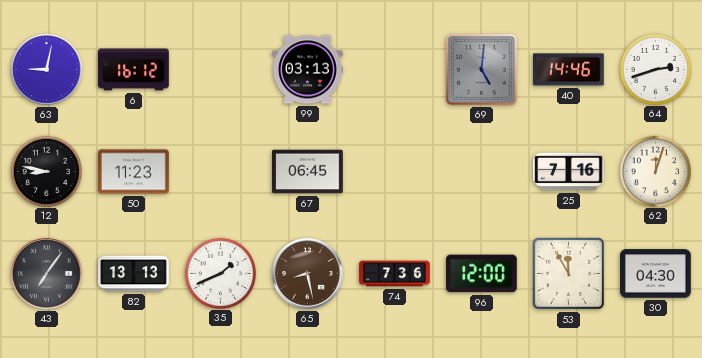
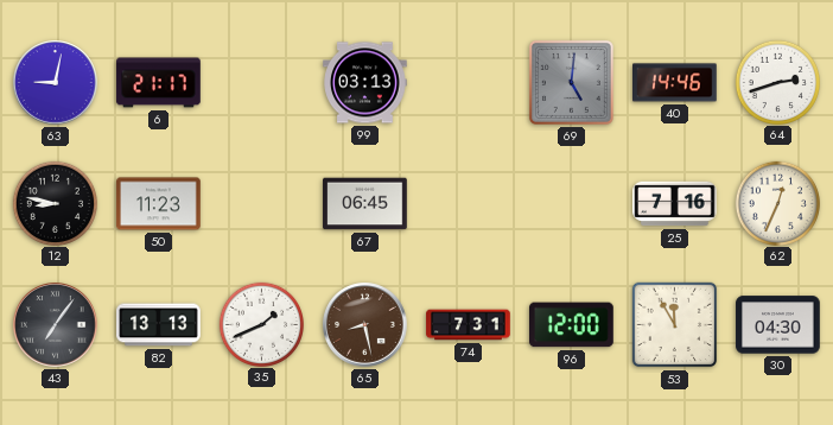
6: 16:12 -> 21:17
62: 12:03 -> 12:34
74: 7:36 -> 7:31
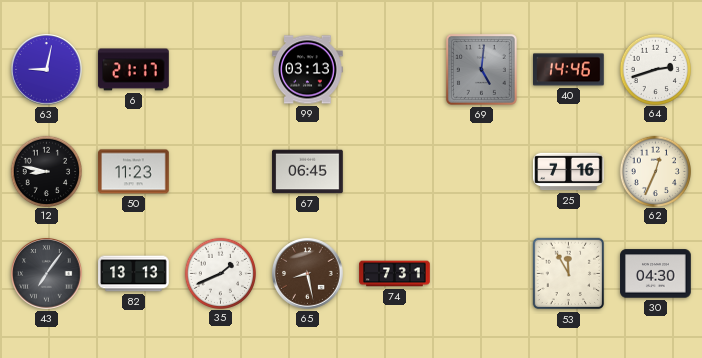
96: 12:00 -> none
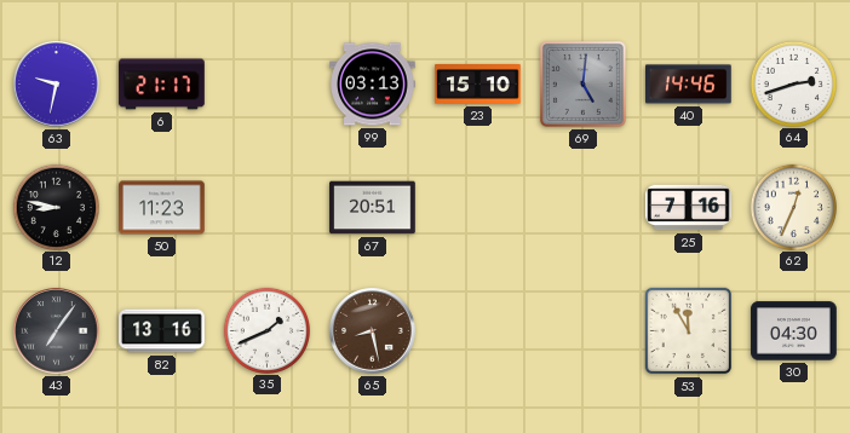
63: 9:02 -> 9:32
23: none -> 15:10
67: 06:45 -> 20:51
82: 13:13 -> 13:16
74: 7:31 -> none
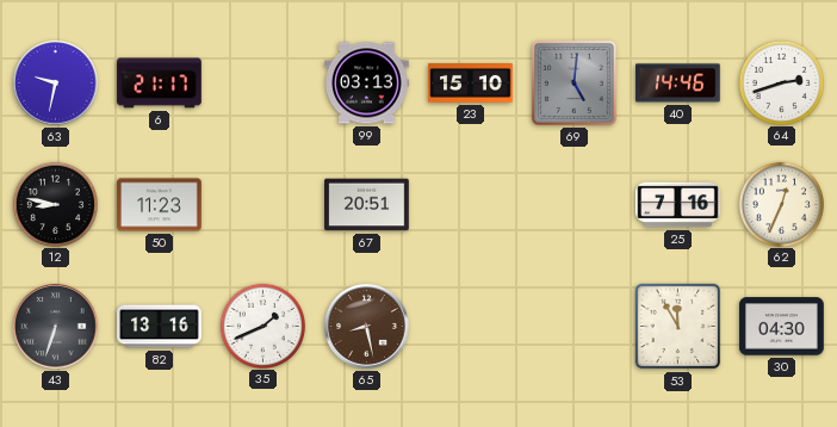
43: 7:06 -> 6:33
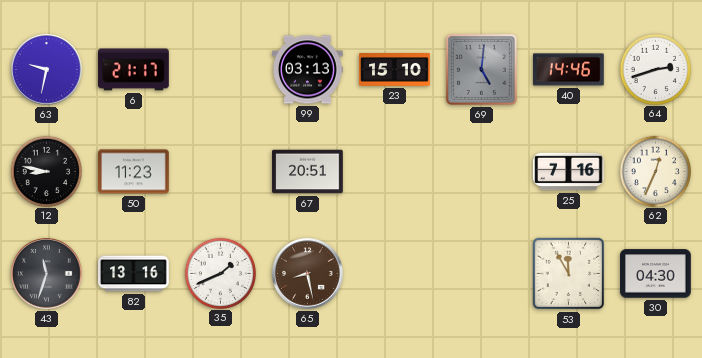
43: 6:33 -> 11:33
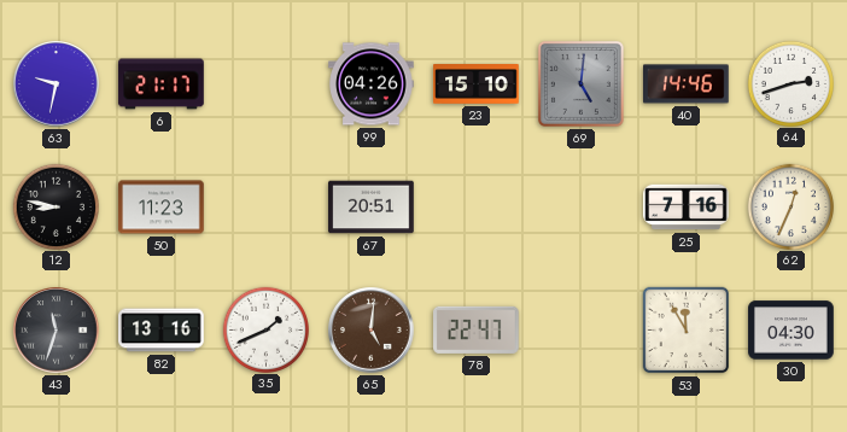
99: 03:13 -> 04:26
65: 8:28 -> 5:01
78: none -> 22:47
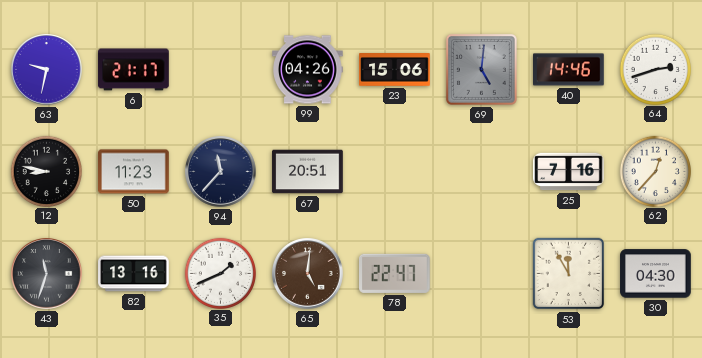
23: 15:10 -> 15:06
94: none -> 11:37
62: 12:34 -> 12:37
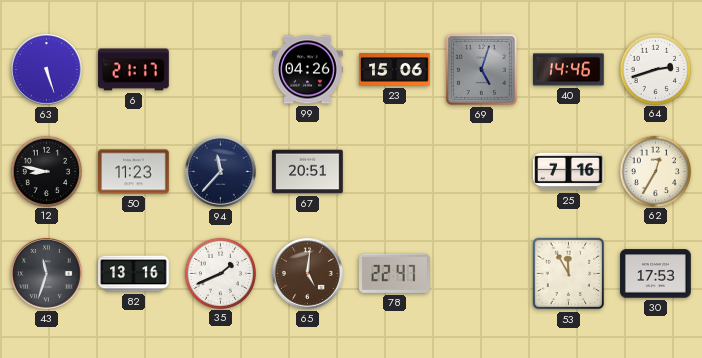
63: 9:32 -> 5:27
69: 5:01 -> 5:03
62: 12:37 -> 12:35
30: 04:30 -> 17:53
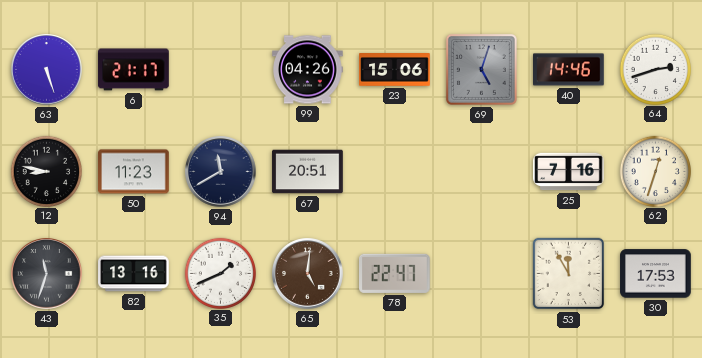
94: 11:37 -> 11:40
62: 12:35 -> 12:33
